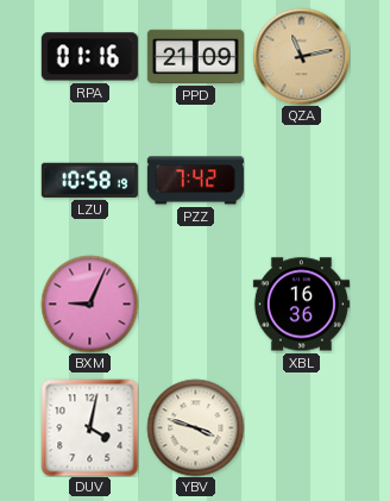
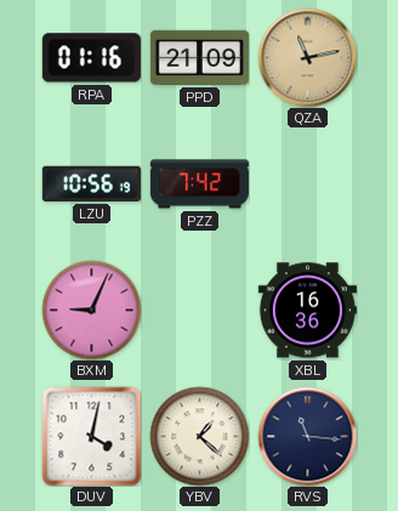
LZU: 10:58 -> 10:56
YBV: 3:48 -> 1:22
RVS: none -> 11:16
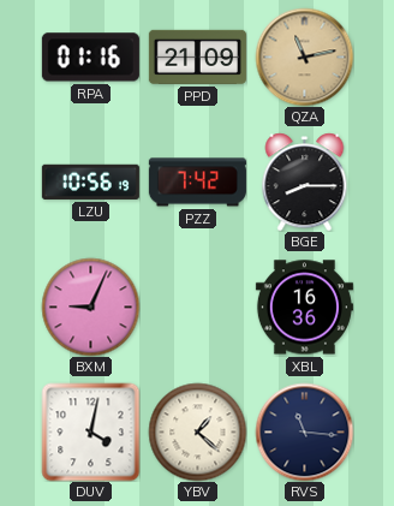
BGE: none -> 8:15
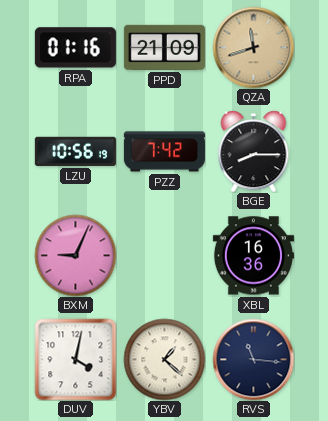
QZA: 11:13 -> 11:42
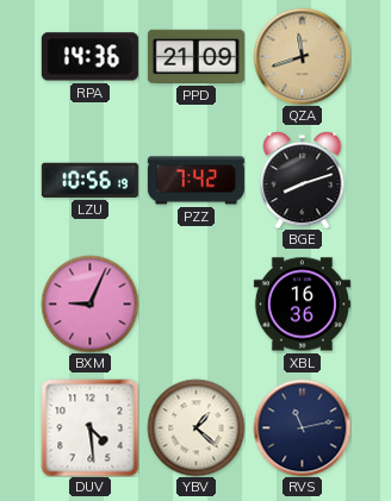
RPA: 01:16 -> 14:36
BGE: 8:15 -> 8:12
DUV: 4:02 -> 4:29
RVS: 11:16 -> 11:13
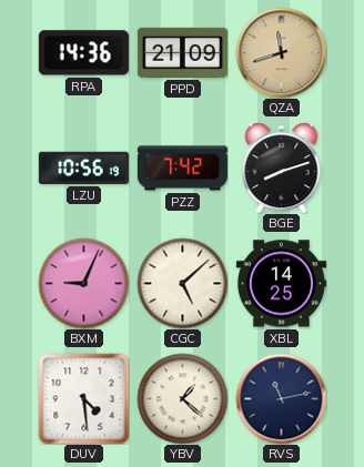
CGC: none -> 5:08
XBL: 16:36 -> 14:25
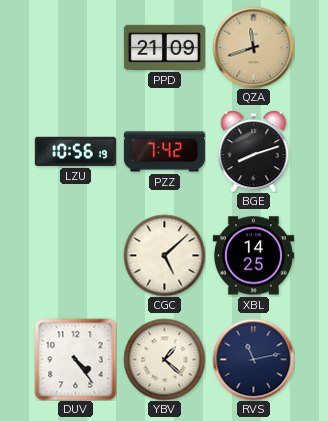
RPA: 14:36 -> none
BXM: 9:04 -> none
DUV: 4:29 -> 4:24
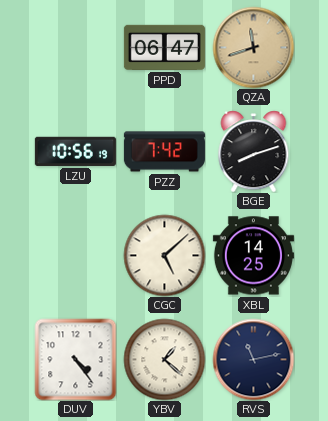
PPD: 21:09 -> 06:47
